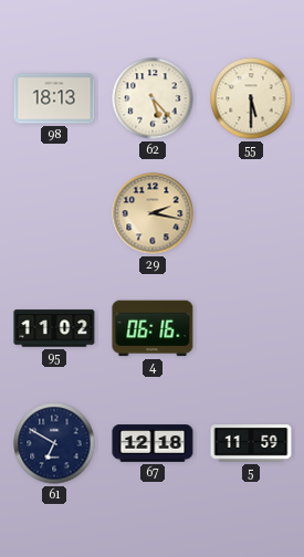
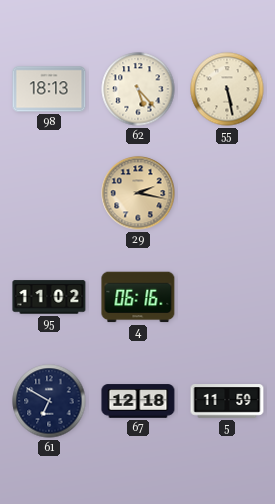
55: 5:30 -> 5:28
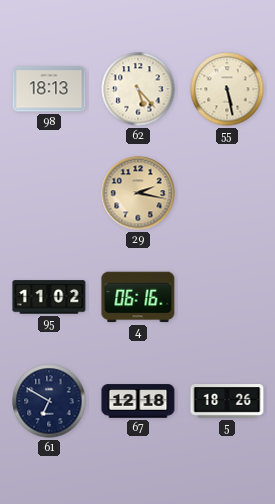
5: 11:59 -> 18:26
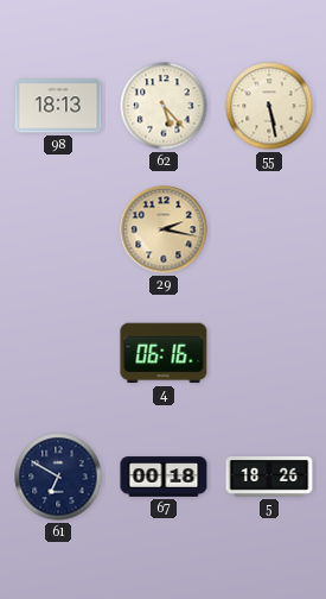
95: 11:02 -> none
67: 12:18 -> 00:18
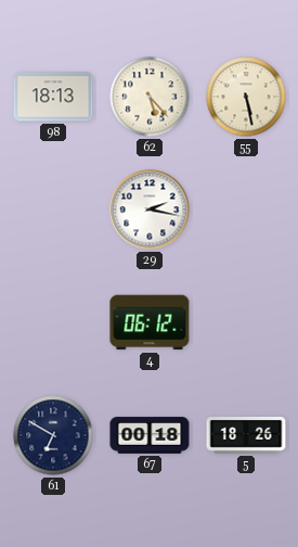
29 dial: champagne -> white
4: 06:16 -> 06:12
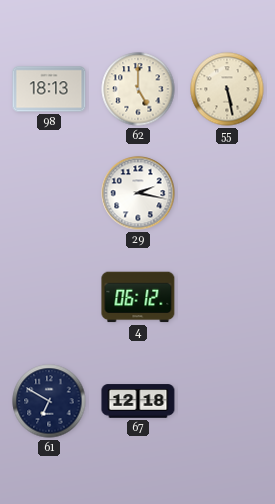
62: 5:23 -> 5:00
67: 00:18 -> 12:18
5: 18:26 -> none
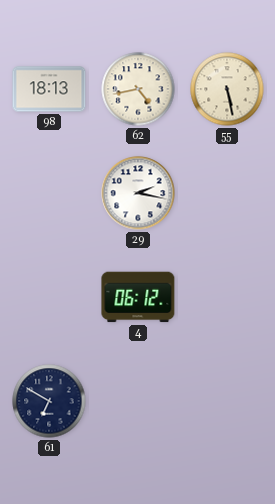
62: 5:00 -> 4:43
67: 12:18 -> none
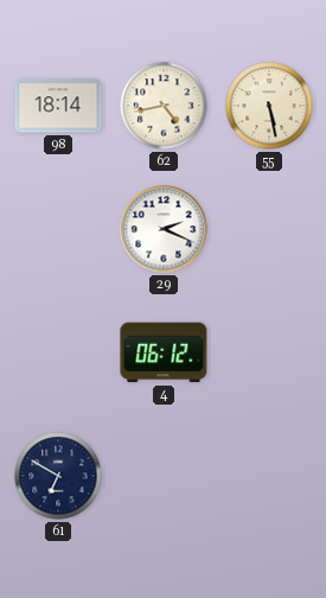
98: 18:13 -> 18:14
29: 2:17 -> 2:19
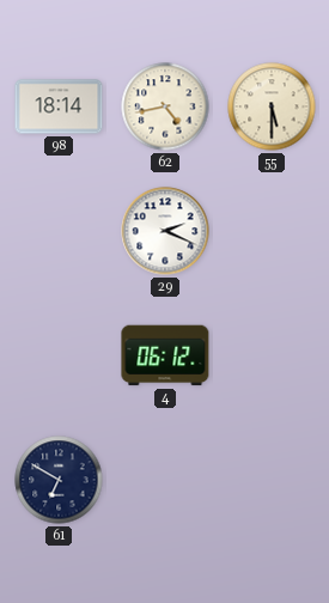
55: 5:28 -> 5:30
